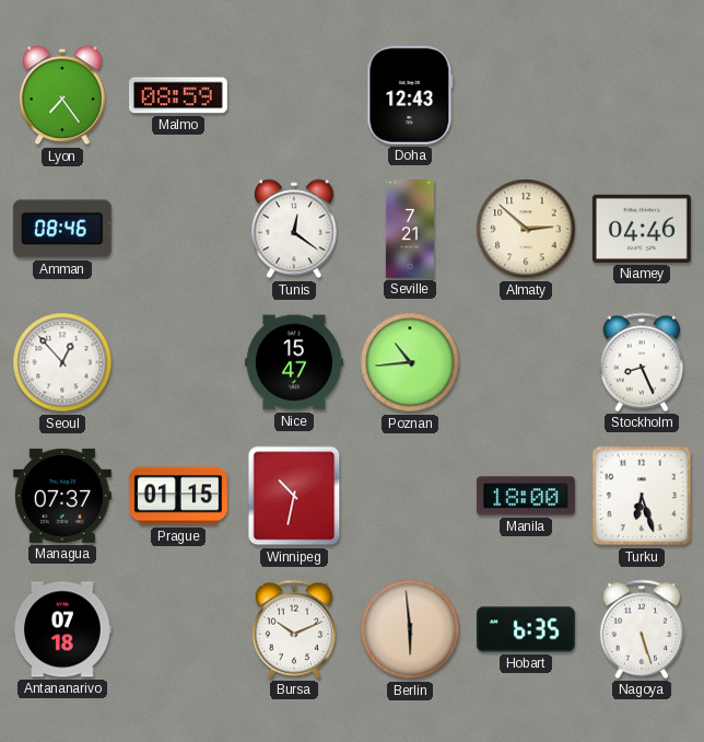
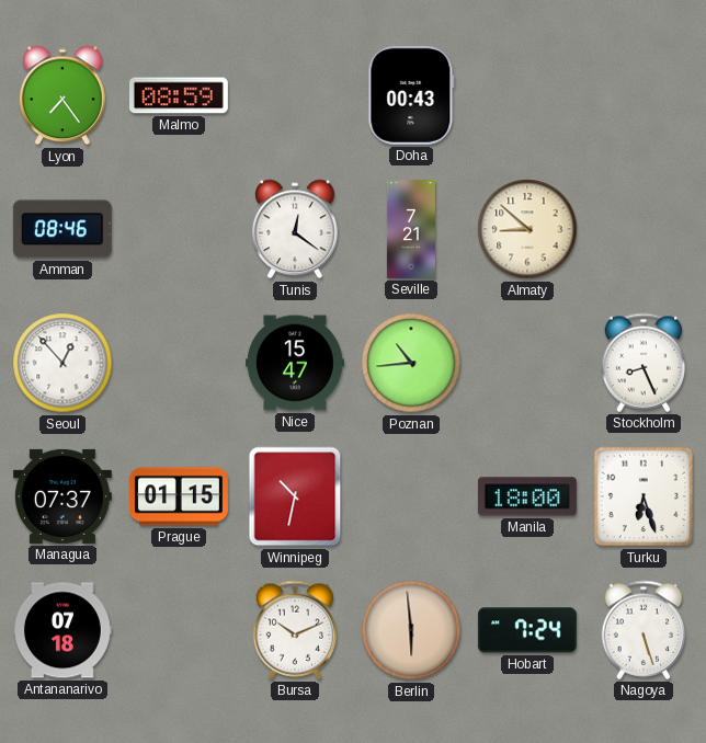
Doha: 12:43 -> 00:43
Almaty: 2:52 -> 8:52
Niamey: 04:46 -> none
Hobart: 6:35 -> 7:24
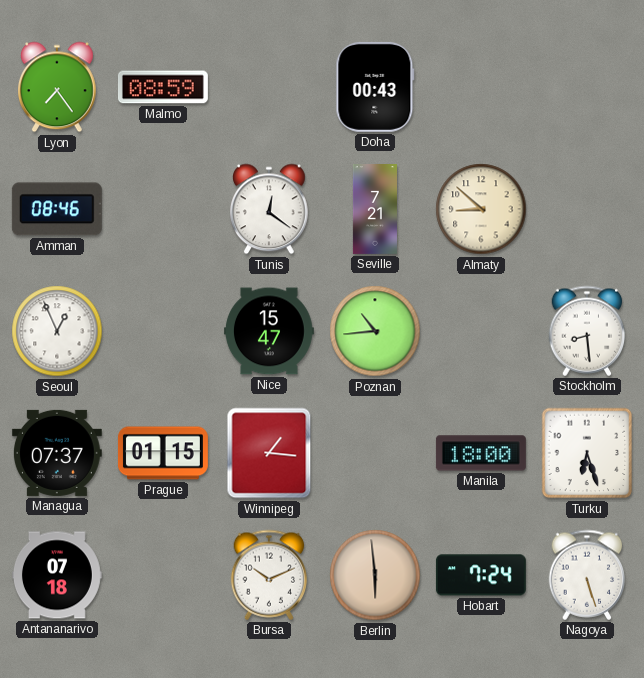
Seoul: 12:53 -> 12:56
Stockholm: 8:26 -> 8:29
Winnipeg: 10:32 -> 1:16
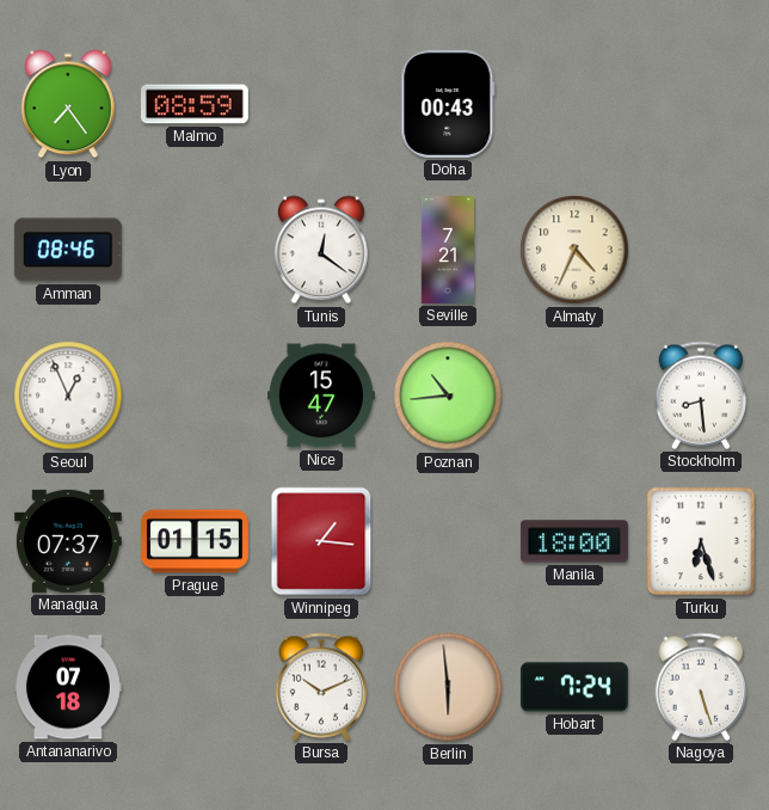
Almaty: 8:52 -> 4:34
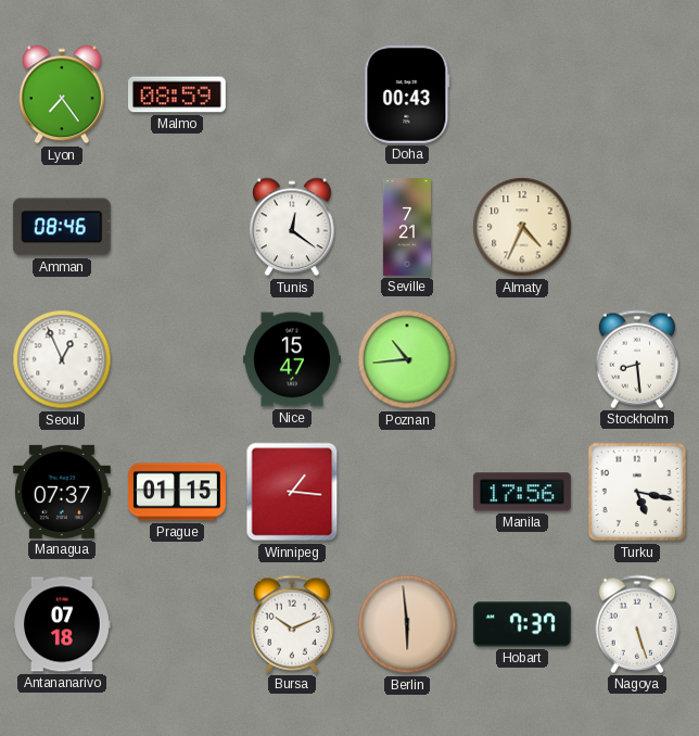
Manila: 18:00 -> 17:56
Turku: 6:27 -> 5:17
Hobart: 7:24 -> 7:37
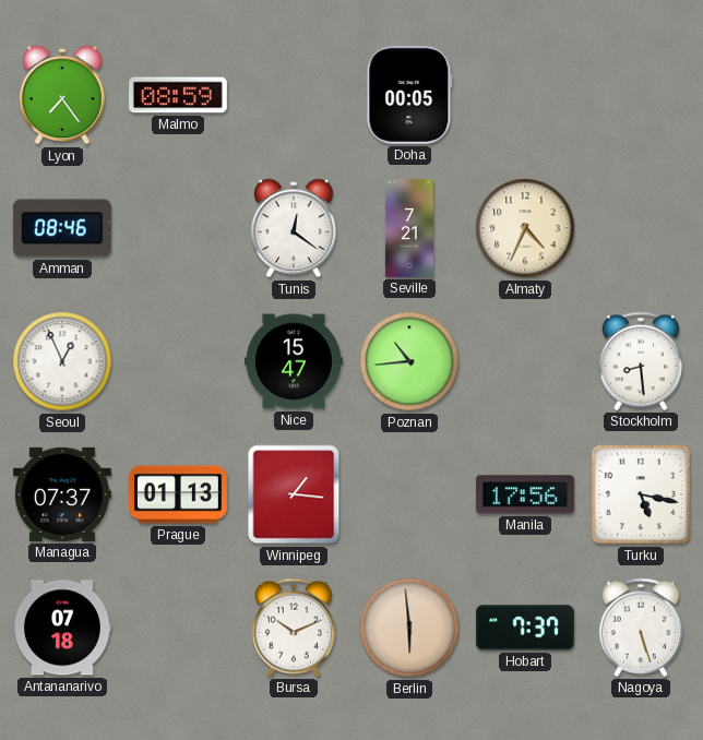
Doha: 00:43 -> 00:05
Prague: 01:15 -> 01:13
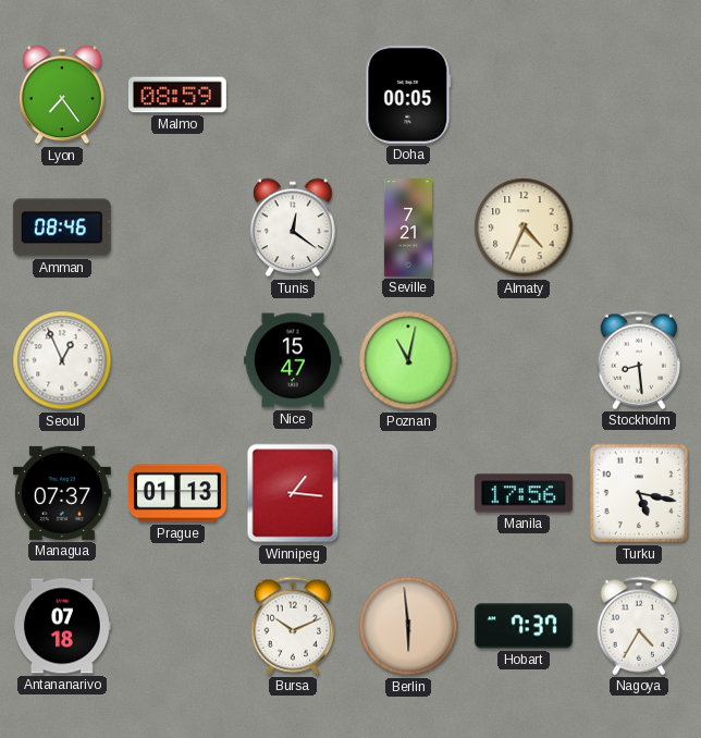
Poznan: 10:44 -> 11:02
Nagoya: 5:27 -> 4:35
